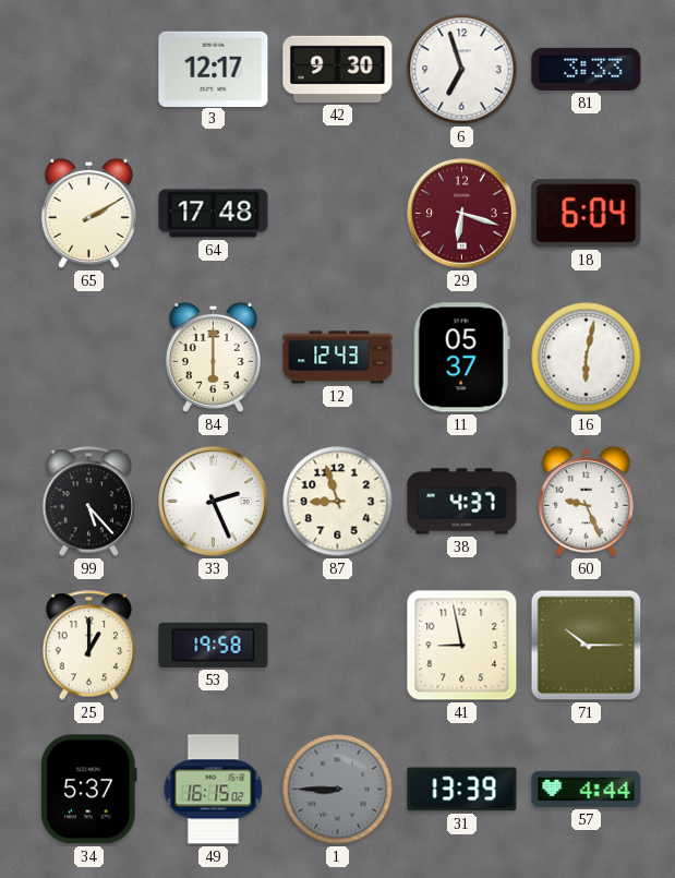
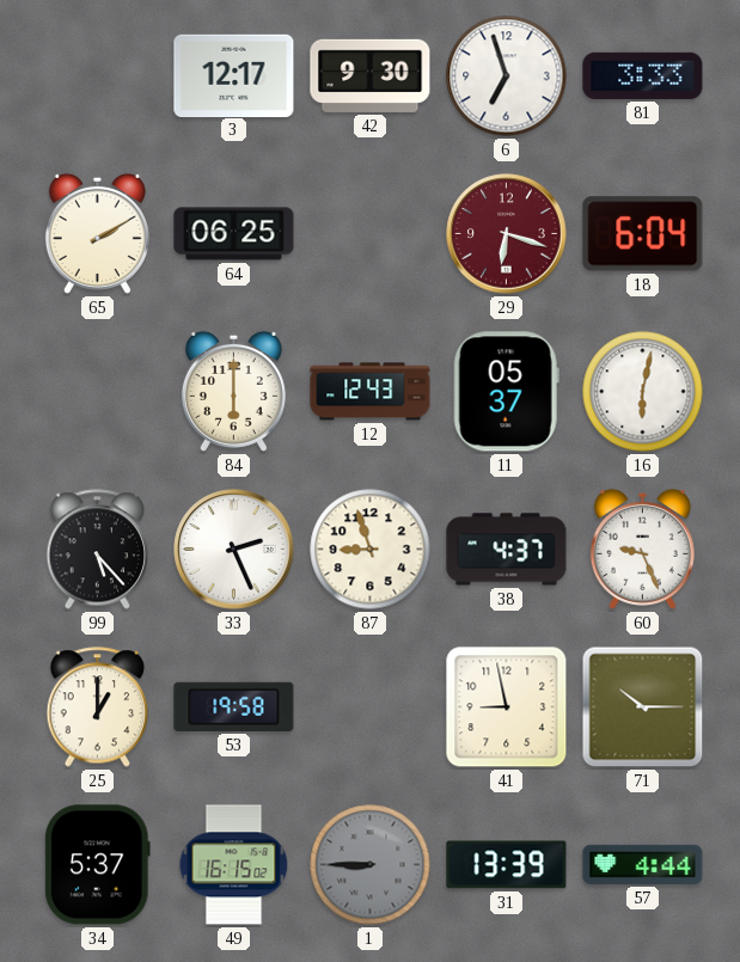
64: 17:48 -> 06:25
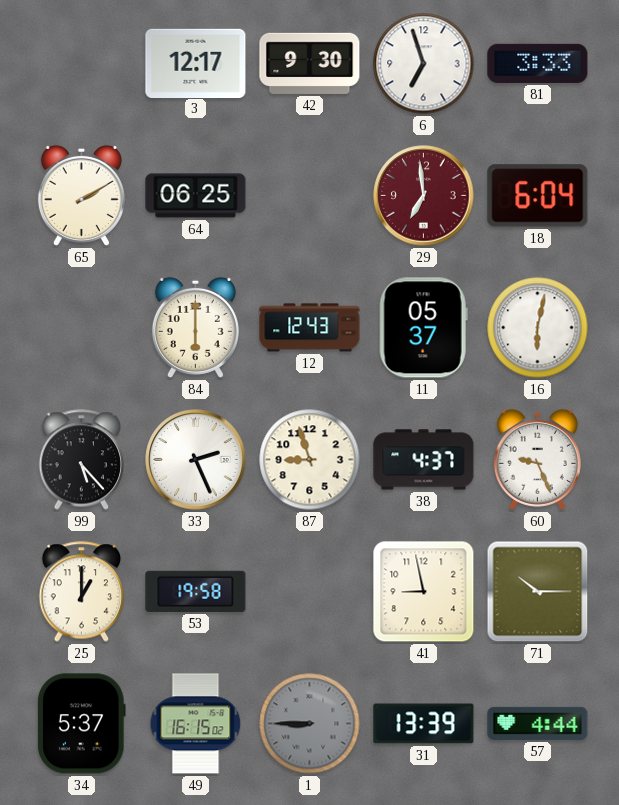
29: 6:18 -> 6:59
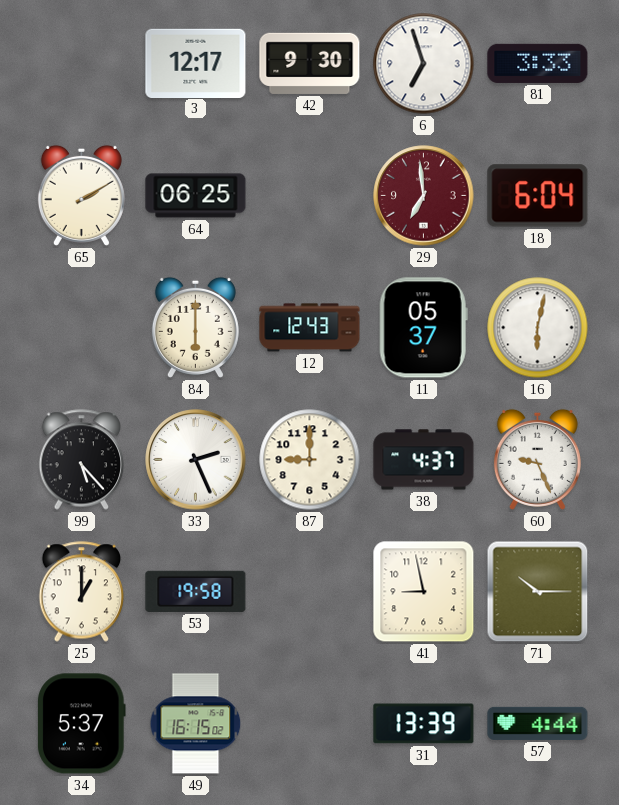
87: 8:57 -> 9:00
1: 8:45 -> none
